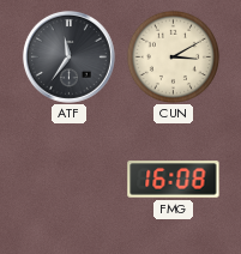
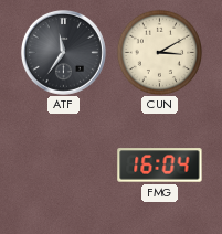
FMG: 16:08 -> 16:04
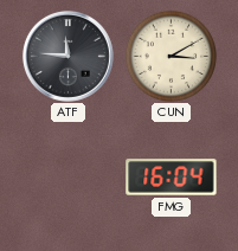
ATF: 11:36 -> 11:46
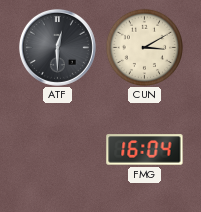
ATF: 11:46 -> 12:30
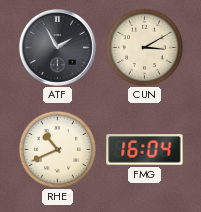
ATF: 12:30 -> 1:55
RHE: none -> 10:41
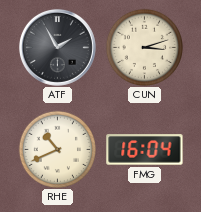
CUN: 3:10 -> 3:12
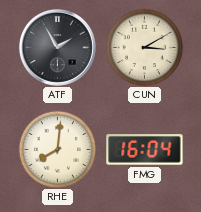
CUN: 3:12 -> 3:10
RHE: 10:41 -> 8:01
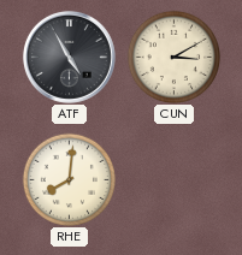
ATF: 1:55 -> 4:55
FMG: 16:04 -> none
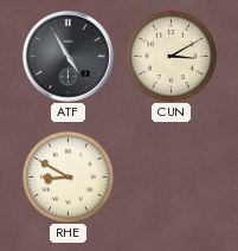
RHE: 8:01 -> 8:50
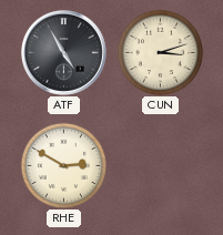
CUN: 3:10 -> 3:12
RHE: 8:50 -> 2:50
